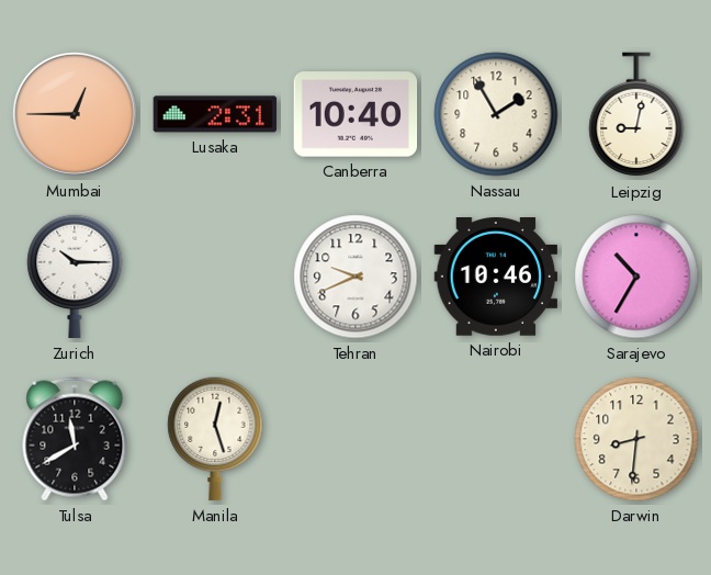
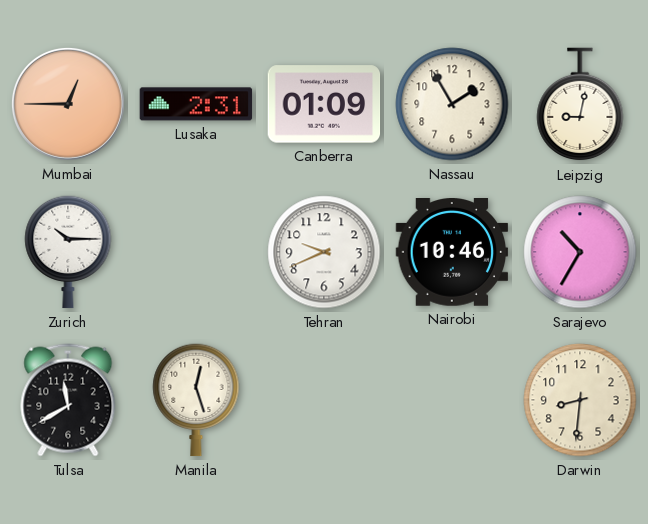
Canberra: 10:40 -> 01:09
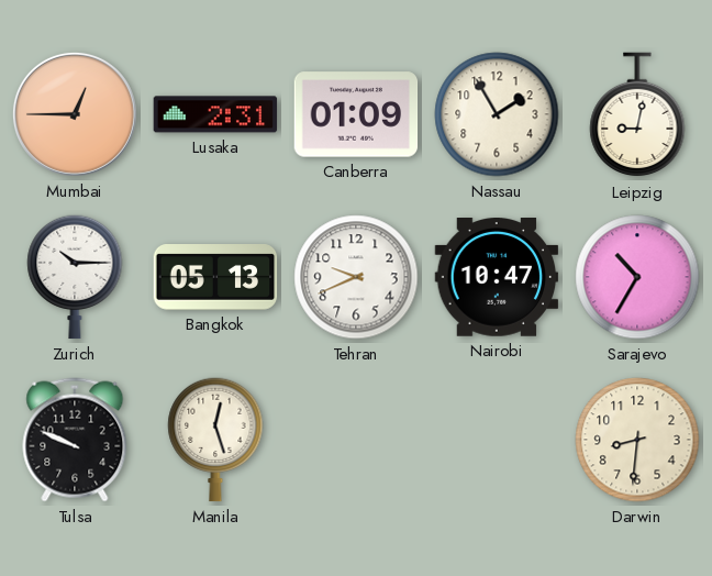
Bangkok: none -> 05:13
Nairobi: 10:46 -> 10:47
Tulsa: 11:40 -> 9:49
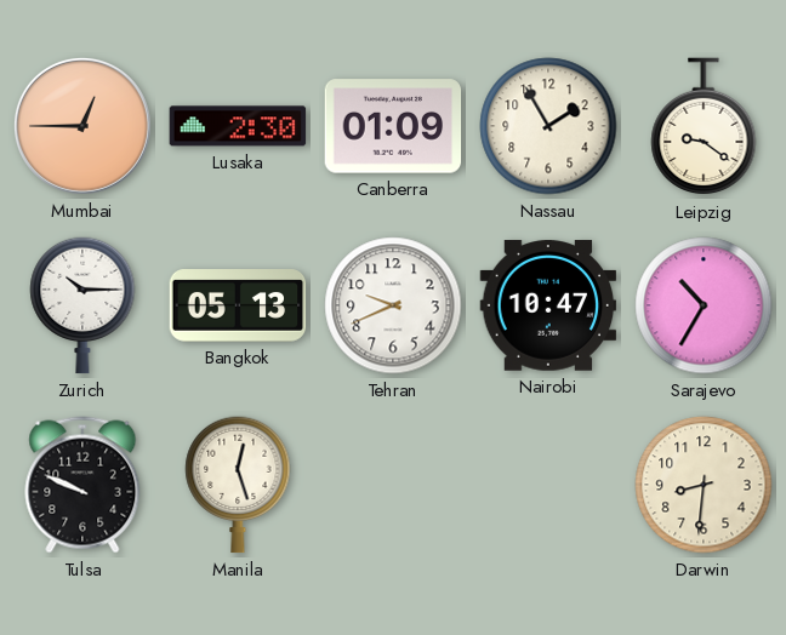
Lusaka: 2:31 -> 2:30
Leipzig: 9:02 -> 9:21
